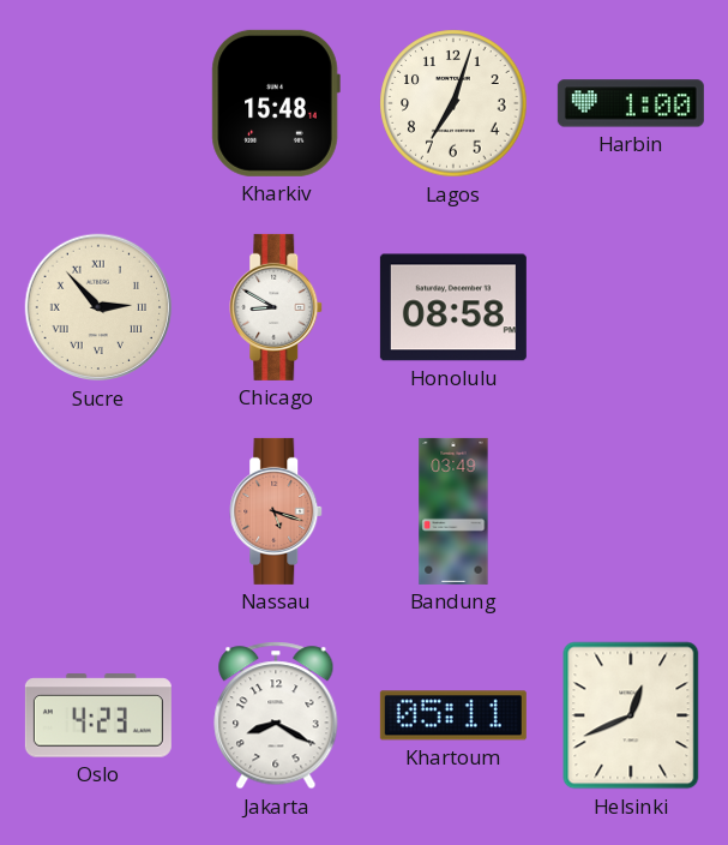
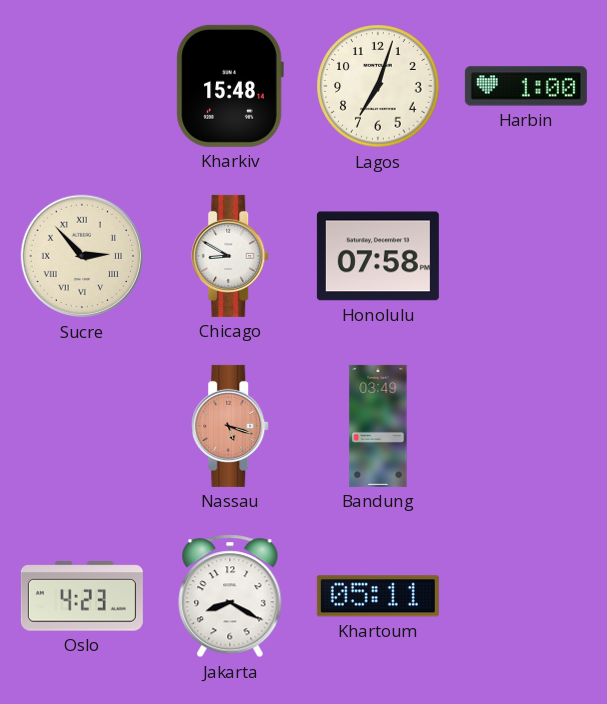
Honolulu: 08:58 -> 07:58
Helsinki: 12:41 -> none
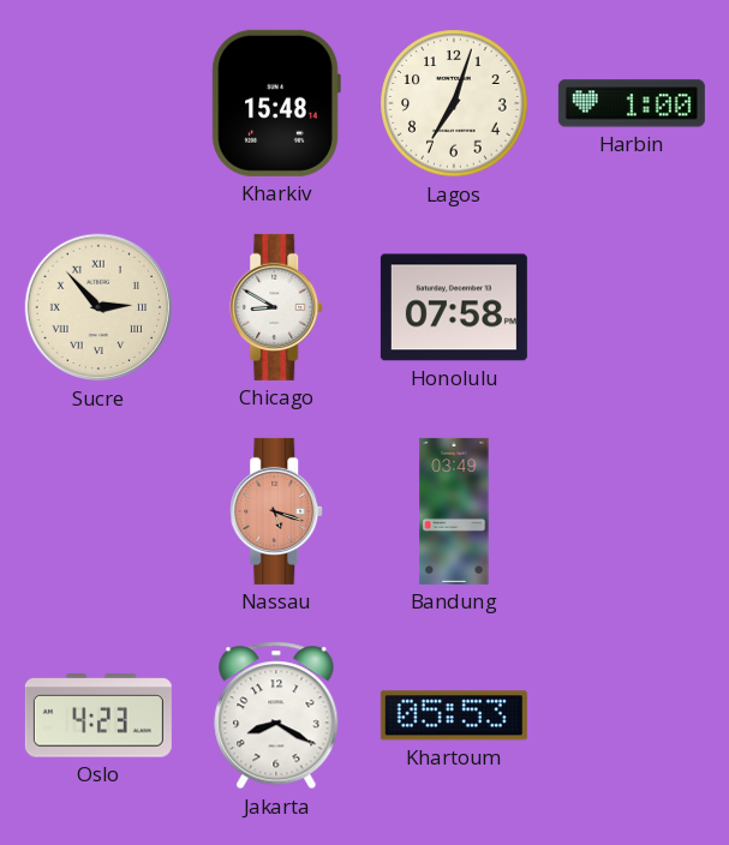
Khartoum: 05:11 -> 05:53
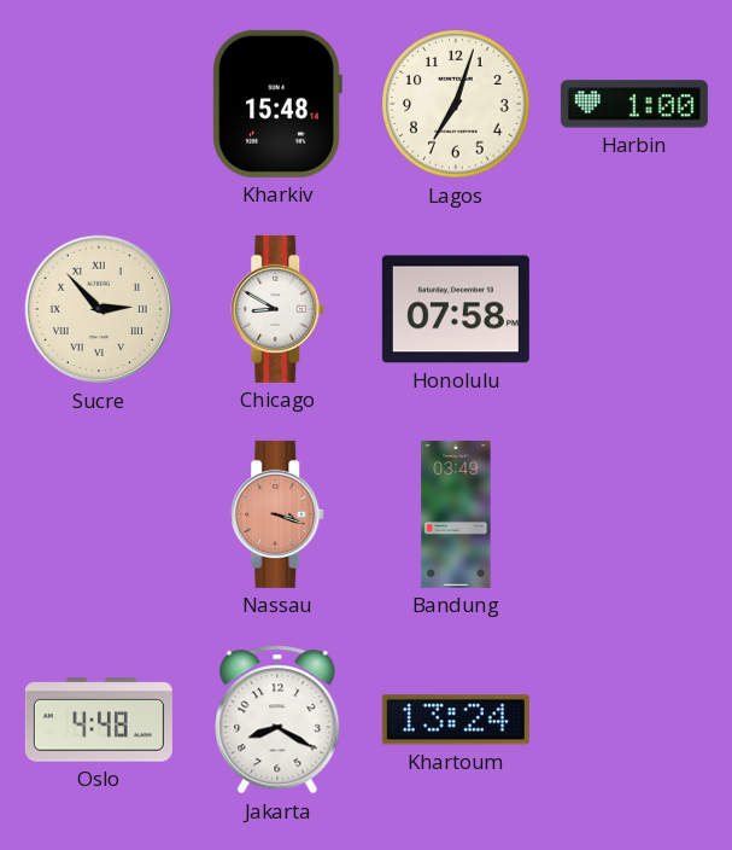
Nassau: 5:18 -> 3:18
Oslo: 4:23 -> 4:48
Khartoum: 05:53 -> 13:24
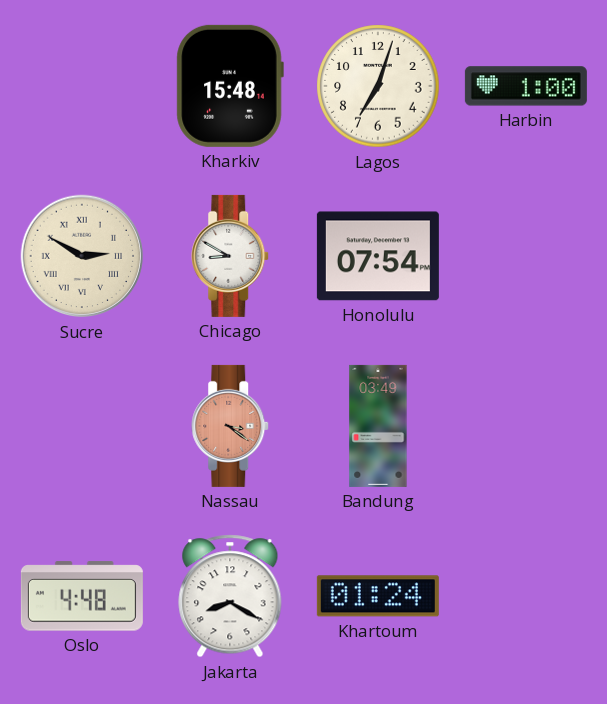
Sucre: 2:53 -> 2:50
Honolulu: 07:58 -> 07:54
Nassau: 3:18 -> 3:21
Khartoum: 13:24 -> 01:24
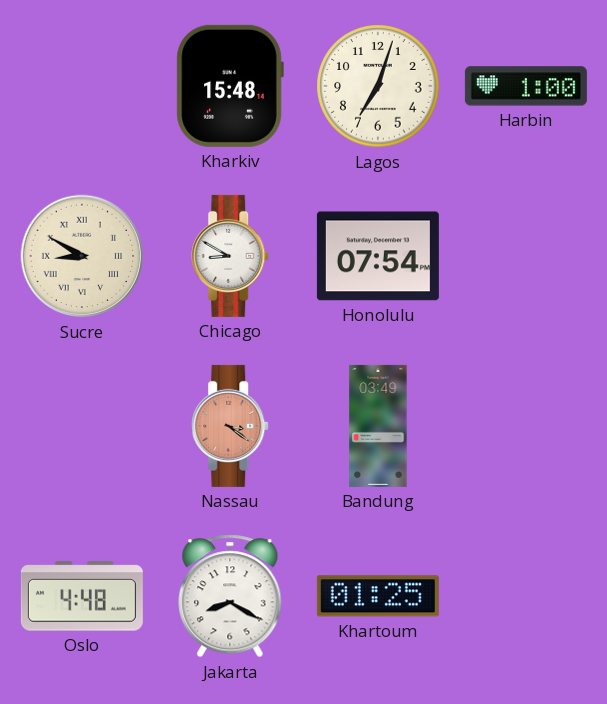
Sucre: 2:50 -> 8:50
Khartoum: 01:24 -> 01:25
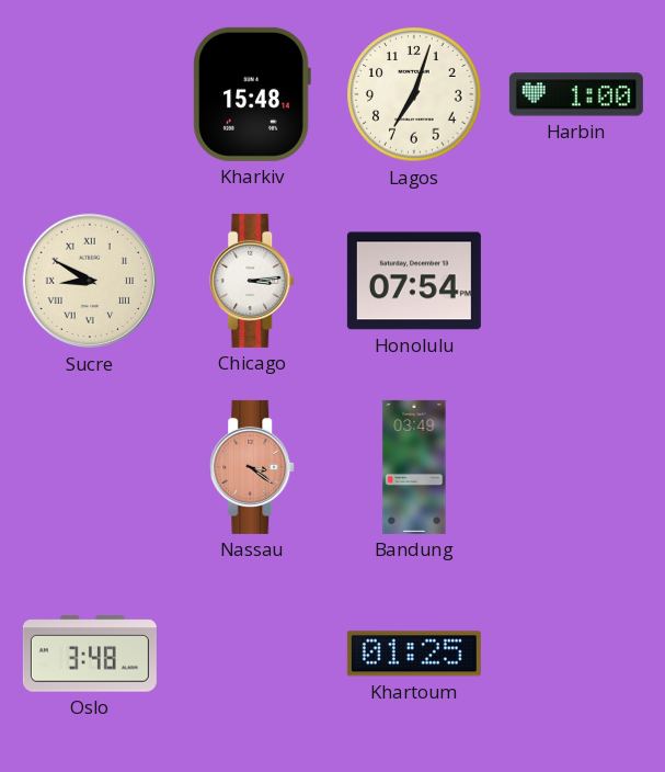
Chicago: 8:50 -> 3:14
Oslo: 4:48 -> 3:48
Jakarta: 8:20 -> none
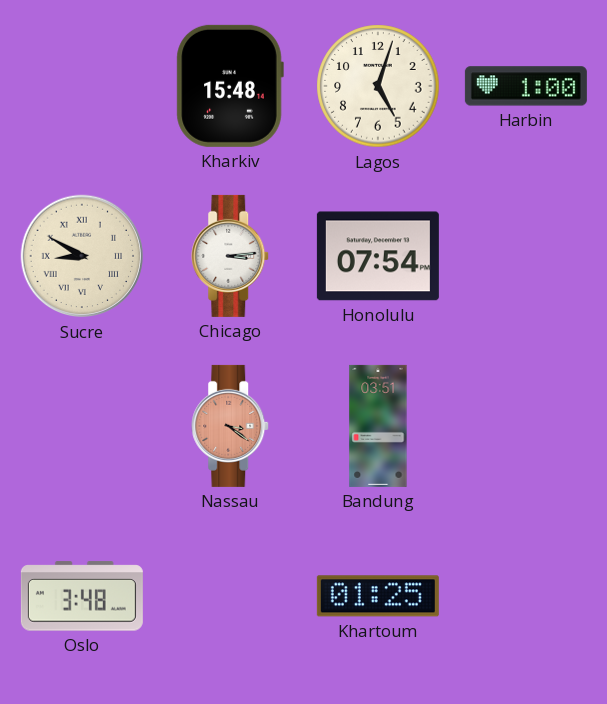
Lagos: 7:03 -> 5:03
Bandung: 03:49 -> 03:51
